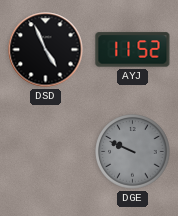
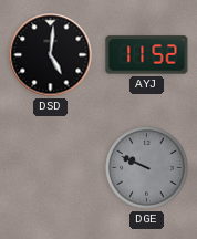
DSD: 4:56 -> 5:01
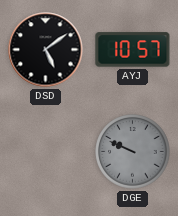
DSD: 5:01 -> 5:09
AYJ: 11:52 -> 10:57
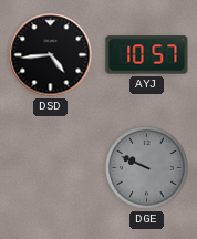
DSD: 5:09 -> 4:44
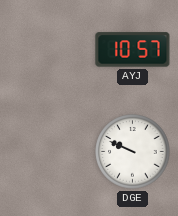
DSD: 4:44 -> none
DGE dial: grey -> white
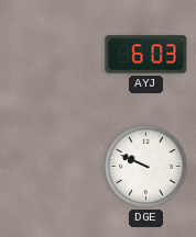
AYJ: 10:57 -> 6:03
